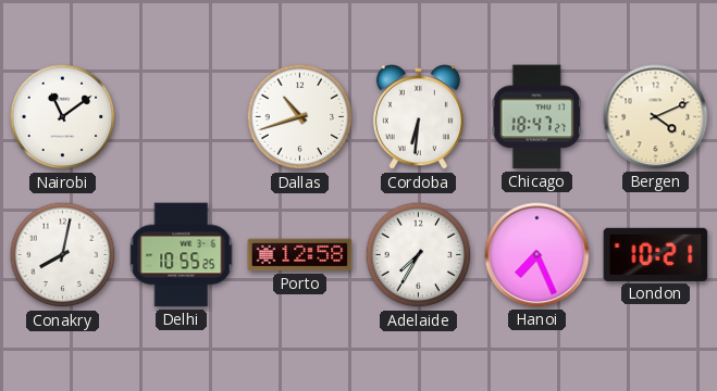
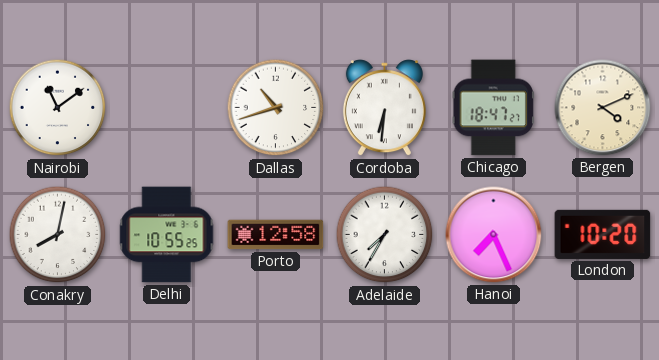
London: 10:21 -> 10:20
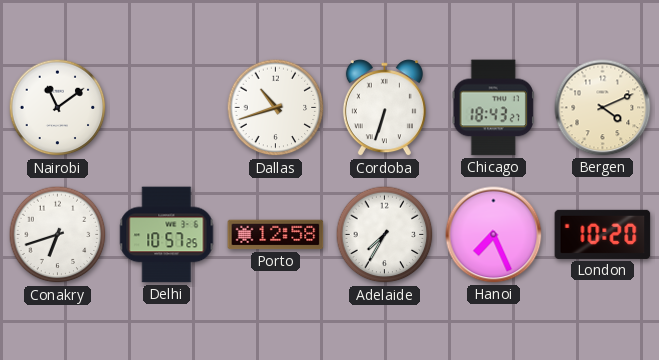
Cordoba: 6:31 -> 6:33
Chicago: 18:47 -> 18:43
Conakry: 8:02 -> 6:42
Delhi: 10:55 -> 10:57
